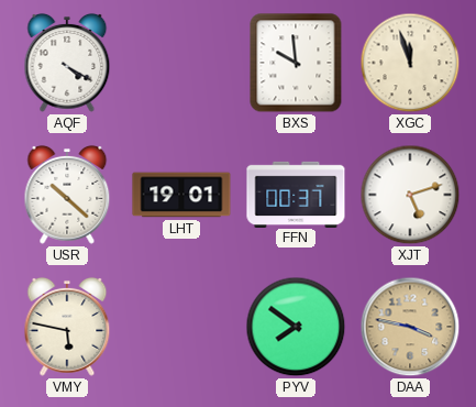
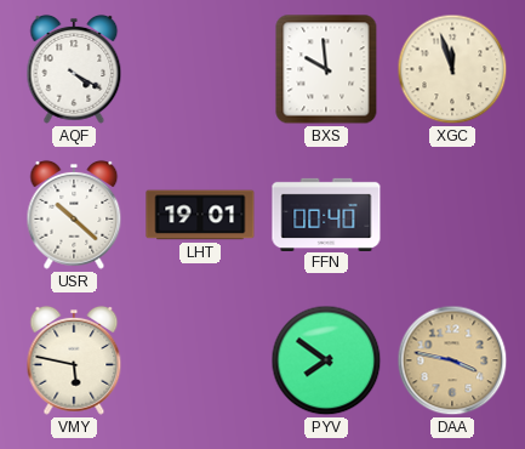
FFN: 00:37 -> 00:40
XJT: 5:12 -> none
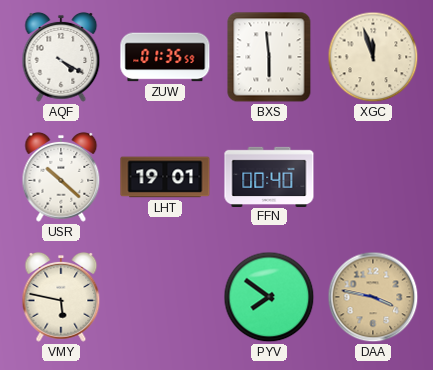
ZUW: none -> 01:35
BXS: 9:59 -> 5:59
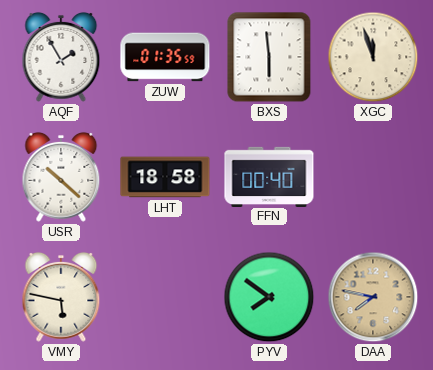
AQF: 4:20 -> 1:55
LHT: 19:01 -> 18:58
DAA: 3:47 -> 7:47
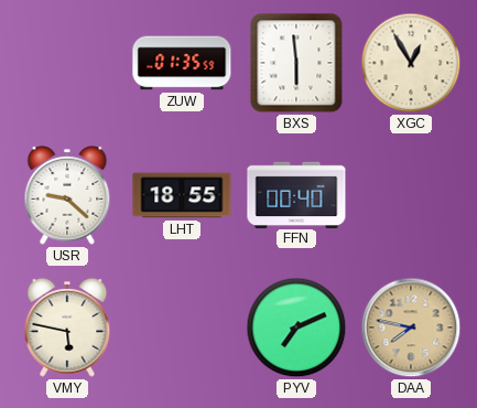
AQF: 1:55 -> none
XGC: 11:57 -> 12:55
USR: 10:22 -> 9:22
LHT: 18:58 -> 18:55
PYV: 7:51 -> 7:11
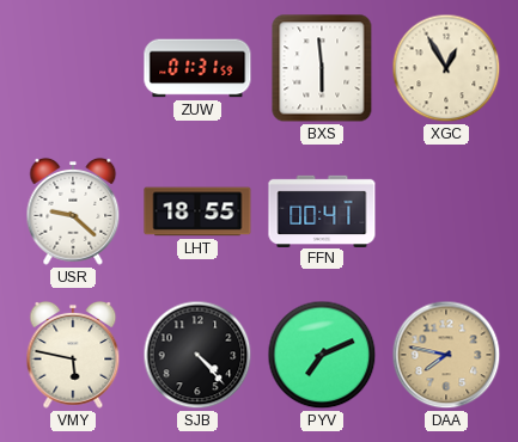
ZUW: 01:35 -> 01:31
FFN: 00:40 -> 00:41
SJB: none -> 4:23
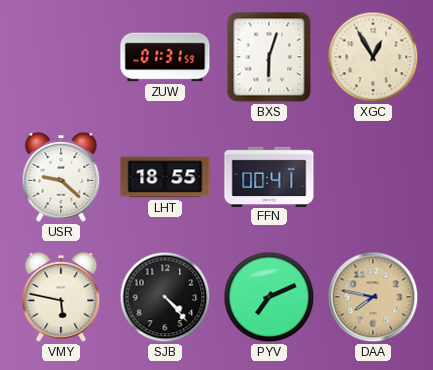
BXS: 5:59 -> 6:03
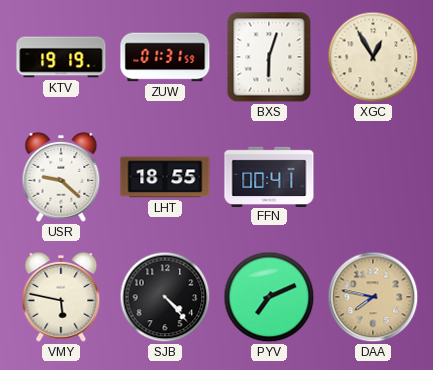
KTV: none -> 19:19
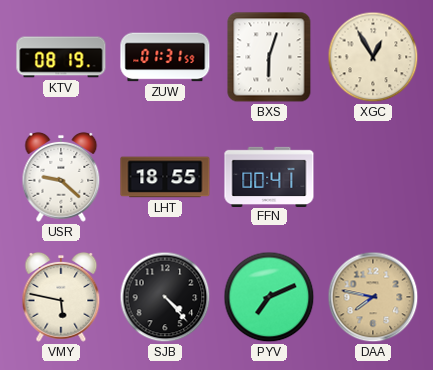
KTV: 19:19 -> 08:19
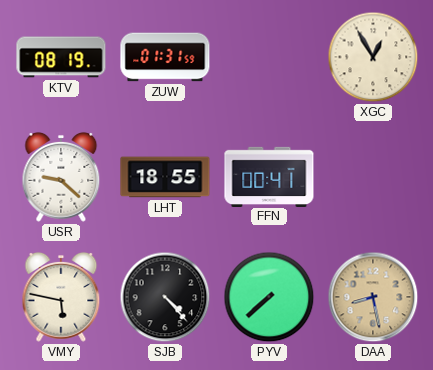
BXS: 6:03 -> none
PYV: 7:11 -> 7:38
DAA: 7:47 -> 8:28
